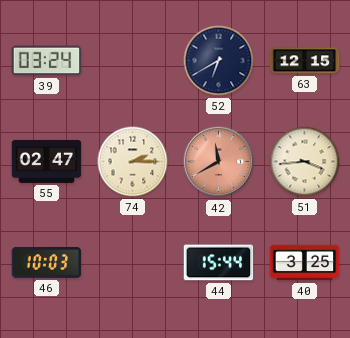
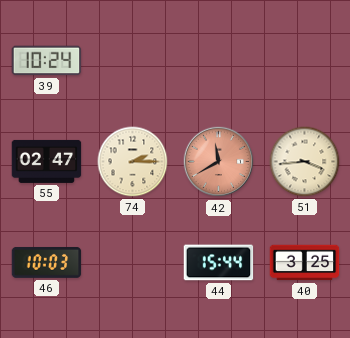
39: 03:24 -> 10:24
52: 6:40 -> none
63: 12:15 -> none
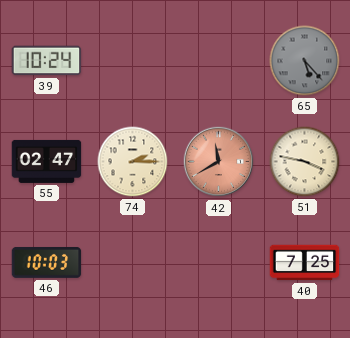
65: none -> 5:23
51: 3:44 -> 3:47
44: 15:44 -> none
40: 3:25 -> 7:25
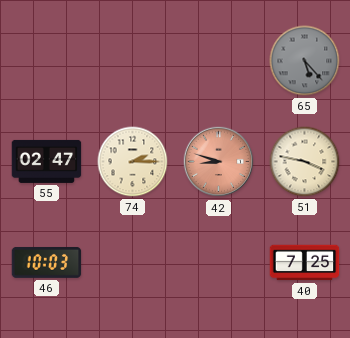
39: 10:24 -> none
42: 11:40 -> 8:48
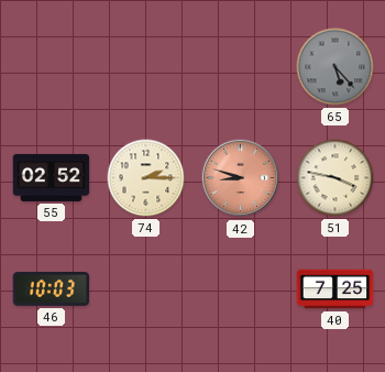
55: 02:47 -> 02:52
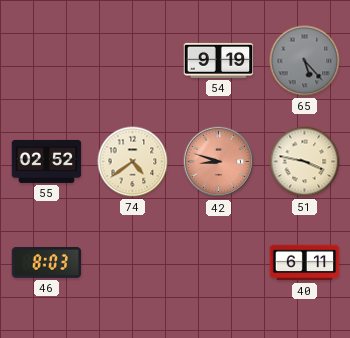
54: none -> 9:19
74: 2:15 -> 4:39
46: 10:03 -> 8:03
40: 7:25 -> 6:11
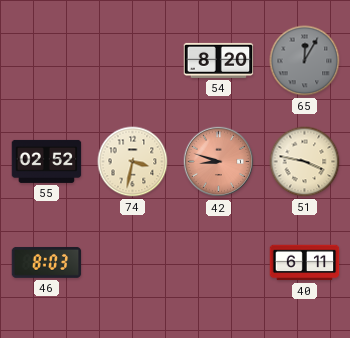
54: 9:19 -> 8:20
65: 5:23 -> 12:05
74: 4:39 -> 3:32
